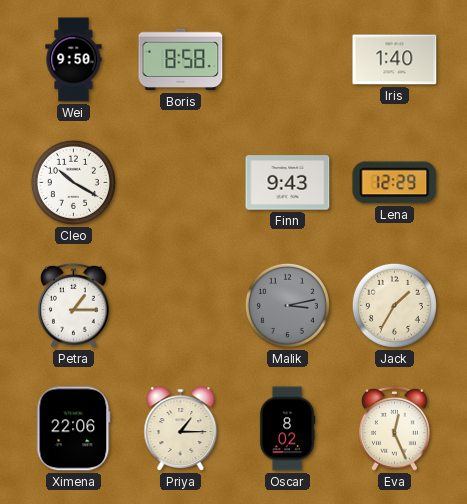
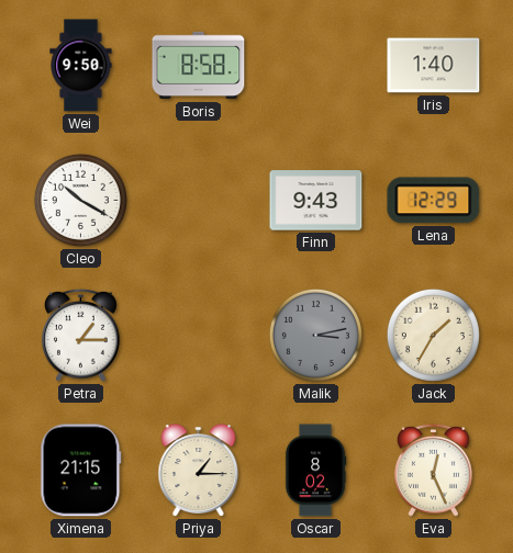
Ximena: 22:06 -> 21:15
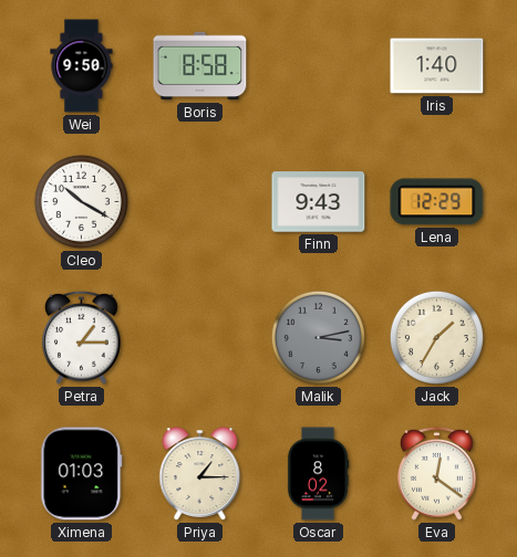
Ximena: 21:15 -> 01:03
Eva: 12:26 -> 12:21
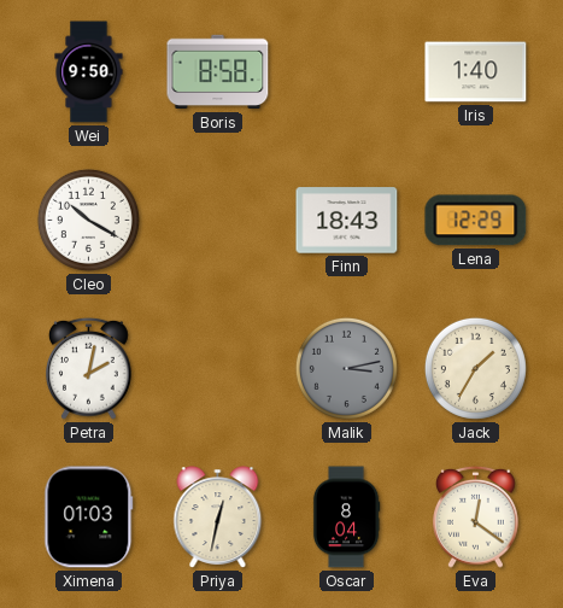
Finn: 9:43 -> 18:43
Petra: 1:15 -> 2:02
Priya: 1:15 -> 12:32
Oscar: 8:02 -> 8:04
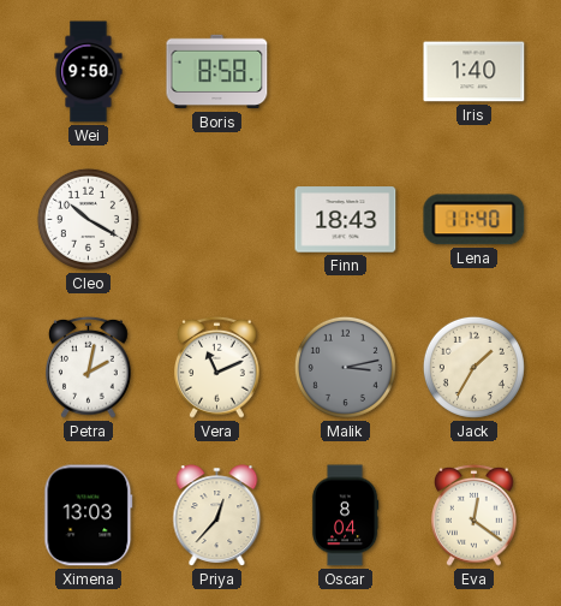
Lena: 12:29 -> 11:40
Vera: none -> 11:11
Ximena: 01:03 -> 13:03
Priya: 12:32 -> 12:37
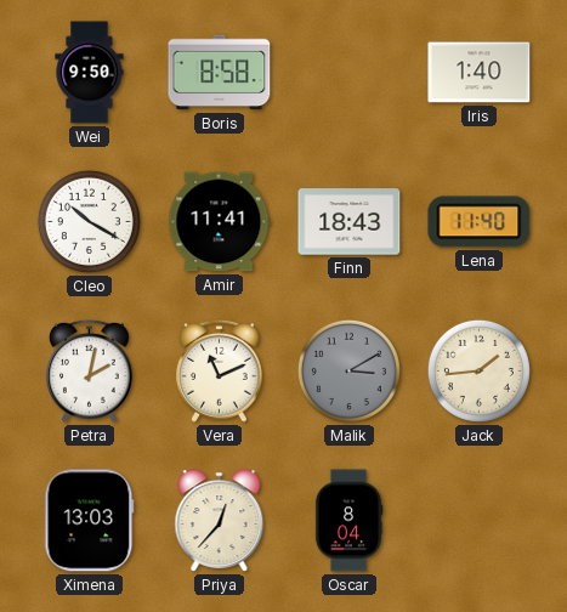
Amir: none -> 11:41
Malik: 3:13 -> 3:10
Jack: 1:35 -> 1:44
Eva: 12:21 -> none
